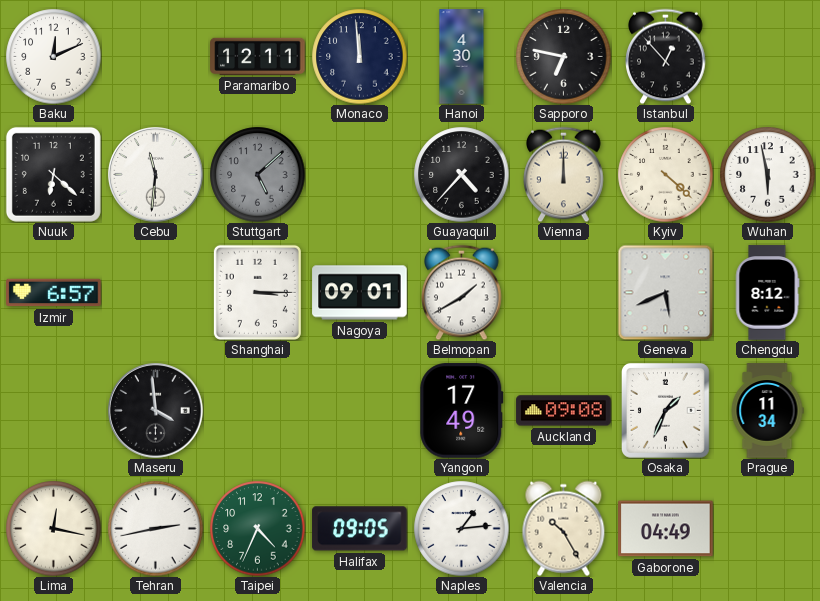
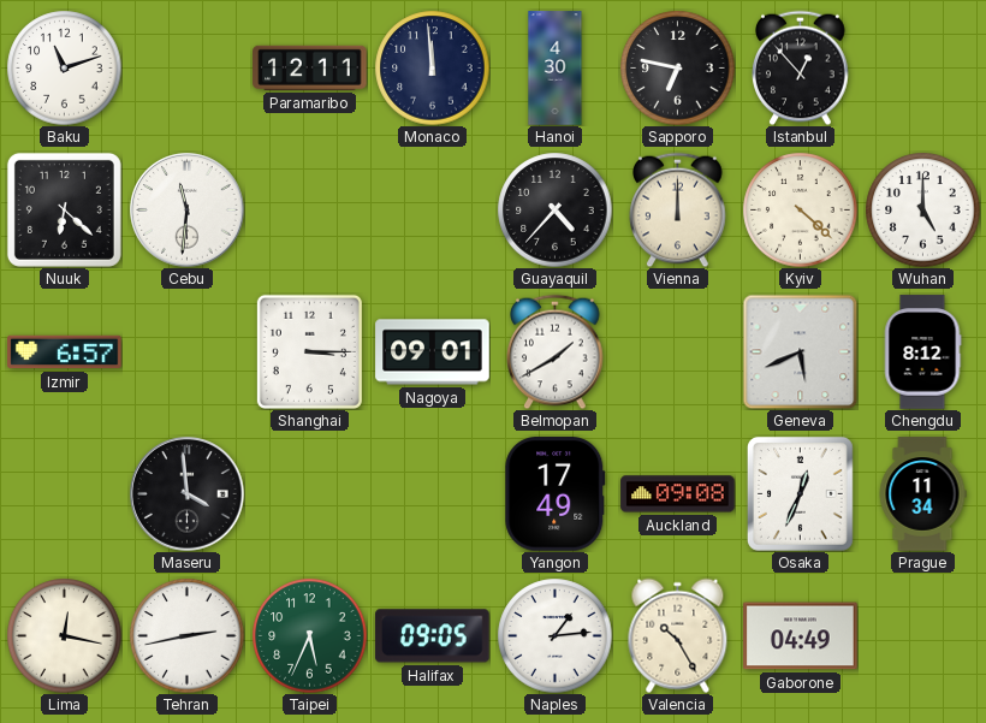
Baku: 12:11 -> 11:12
Stuttgart: 5:08 -> none
Wuhan: 5:58 -> 5:00
Osaka: 1:34 -> 12:34
Taipei: 4:34 -> 5:34
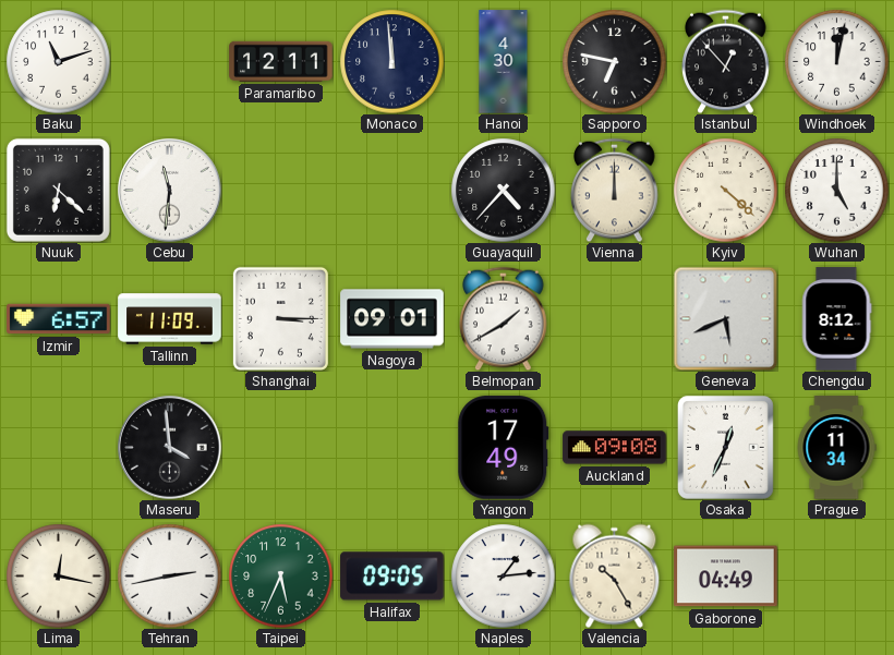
Windhoek: none -> 12:02
Tallinn: none -> 11:09
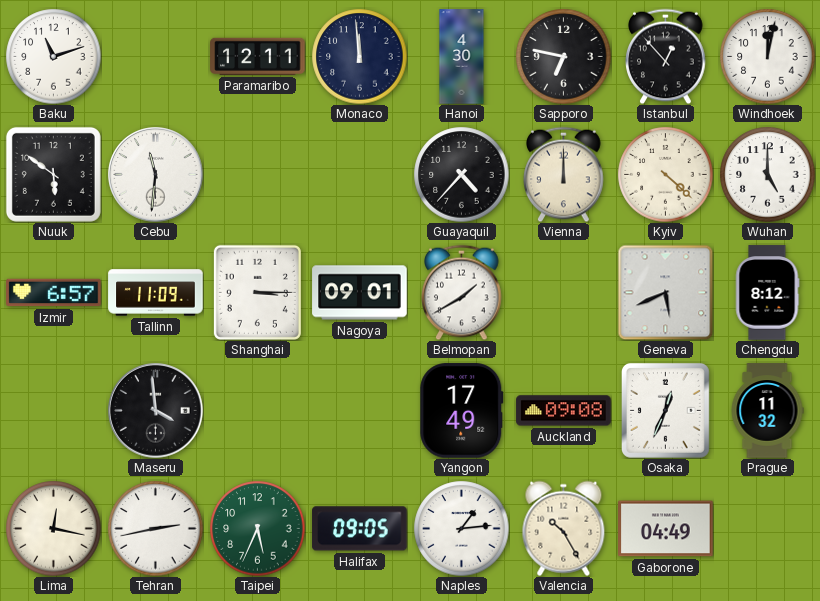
Nuuk: 6:22 -> 5:51
Prague: 11:34 -> 11:32
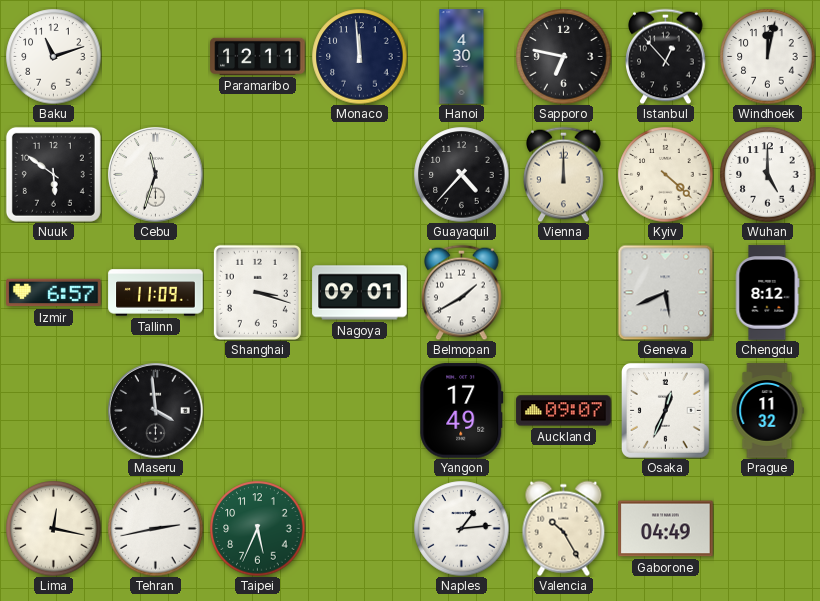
Cebu: 11:31 -> 11:33
Shanghai: 3:15 -> 3:18
Auckland: 09:08 -> 09:07
Halifax: 09:05 -> none
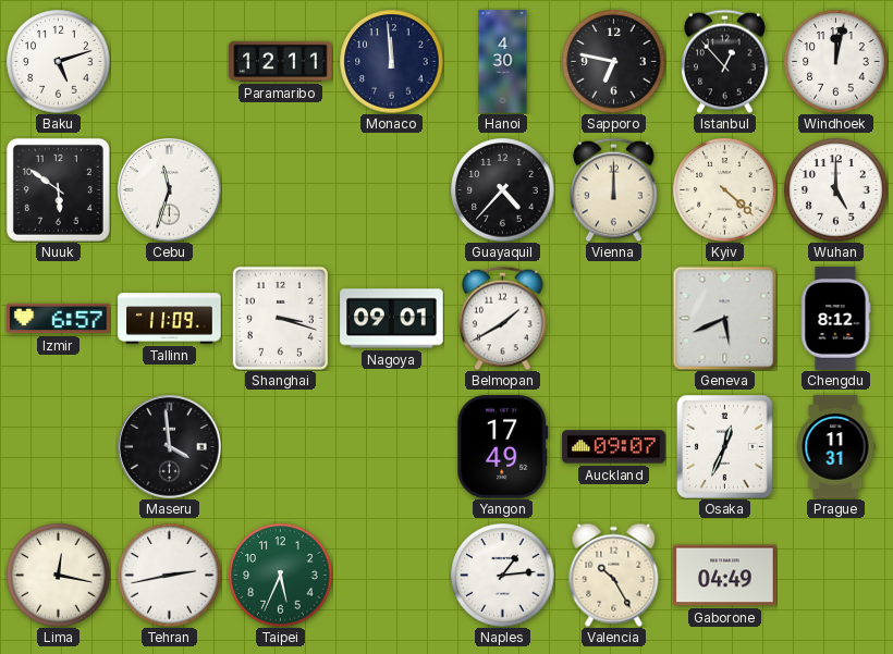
Baku: 11:12 -> 5:12
Prague: 11:32 -> 11:31
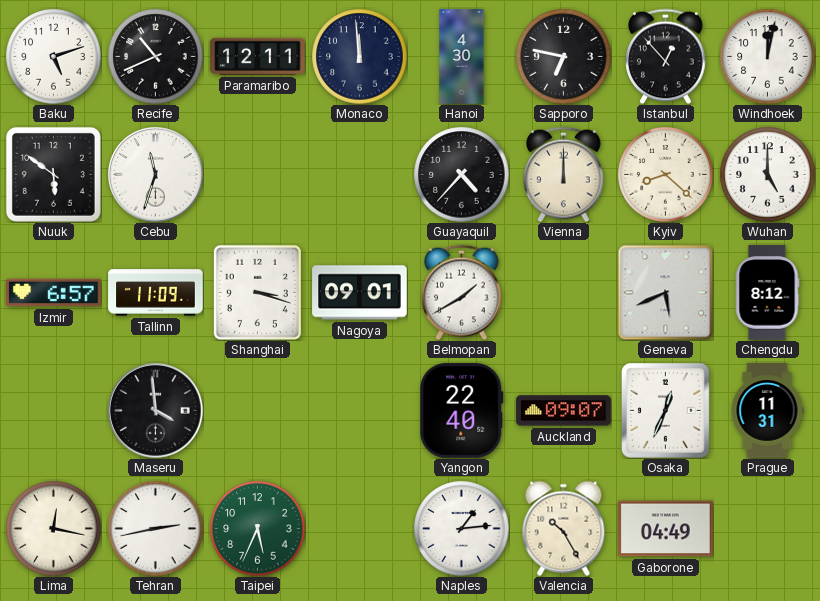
Recife: none -> 10:41
Kyiv: 4:22 -> 8:22
Yangon: 17:49 -> 22:40
